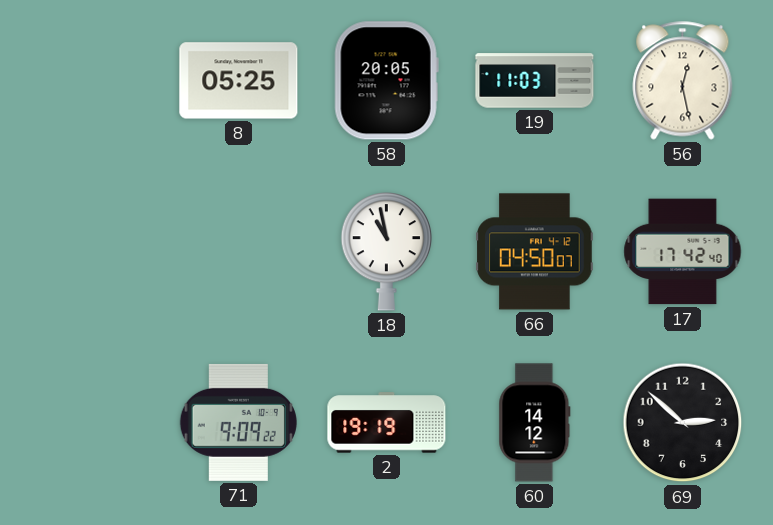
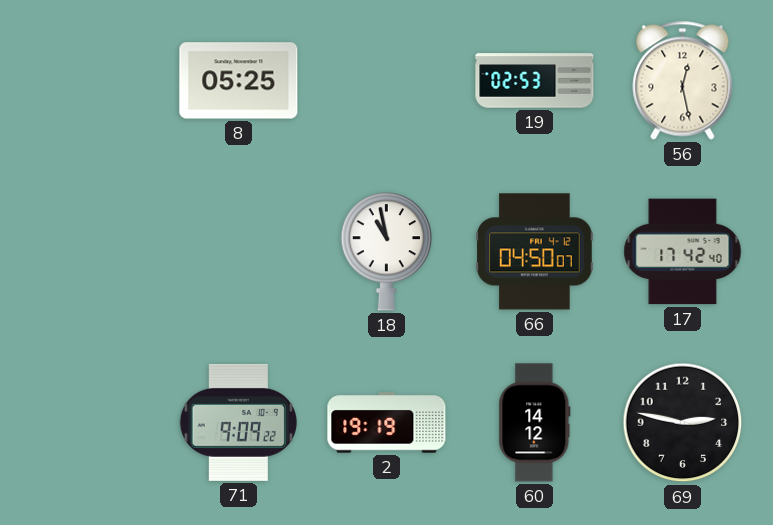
58: 20:05 -> none
19: 11:03 -> 02:53
69: 2:52 -> 2:47
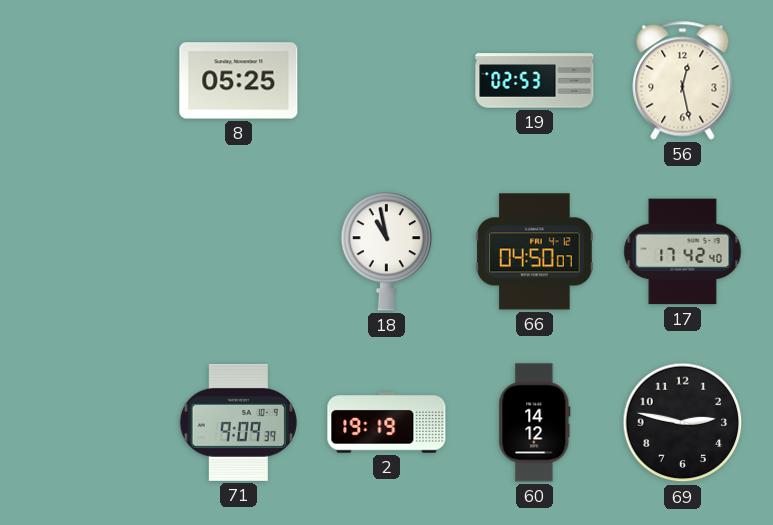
71: 9:09:22 -> 9:09:39
